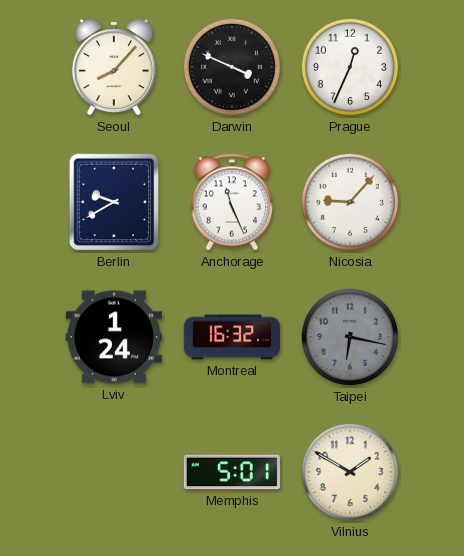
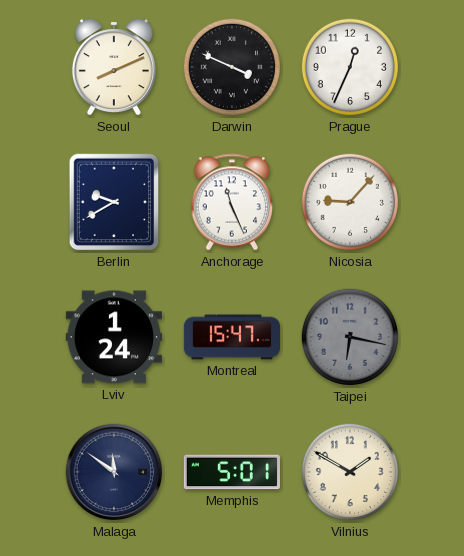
Seoul: 8:07 -> 8:11
Montreal: 16:32 -> 15:47
Malaga: none -> 11:51
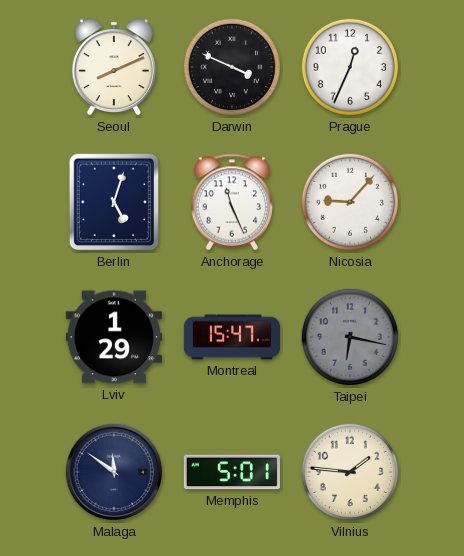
Berlin: 9:40 -> 5:03
Lviv: 1:24 -> 1:29
Vilnius: 1:50 -> 1:46
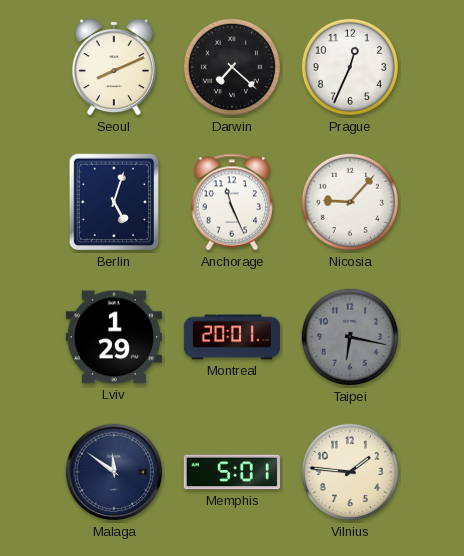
Darwin: 3:49 -> 7:22
Montreal: 15:47 -> 20:01
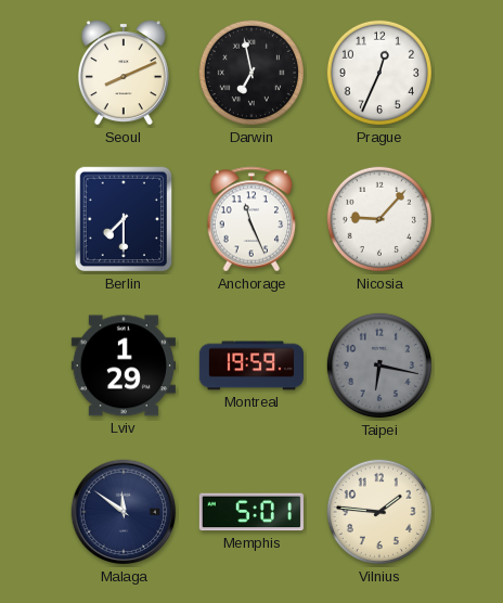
Darwin: 7:22 -> 6:58
Berlin: 5:03 -> 7:30
Montreal: 20:01 -> 19:59
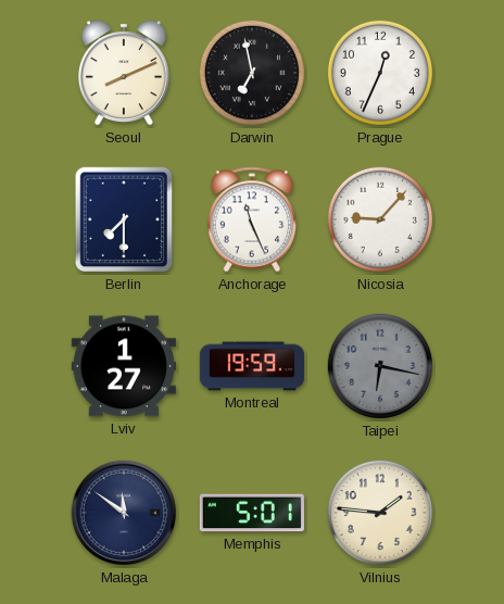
Lviv: 1:29 -> 1:27
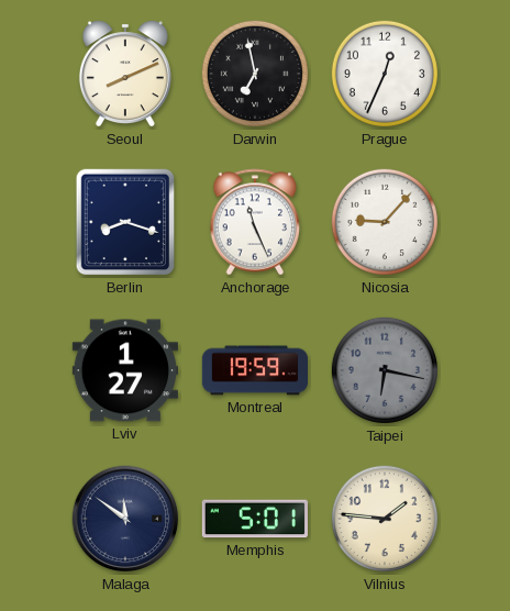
Berlin: 7:30 -> 8:18
